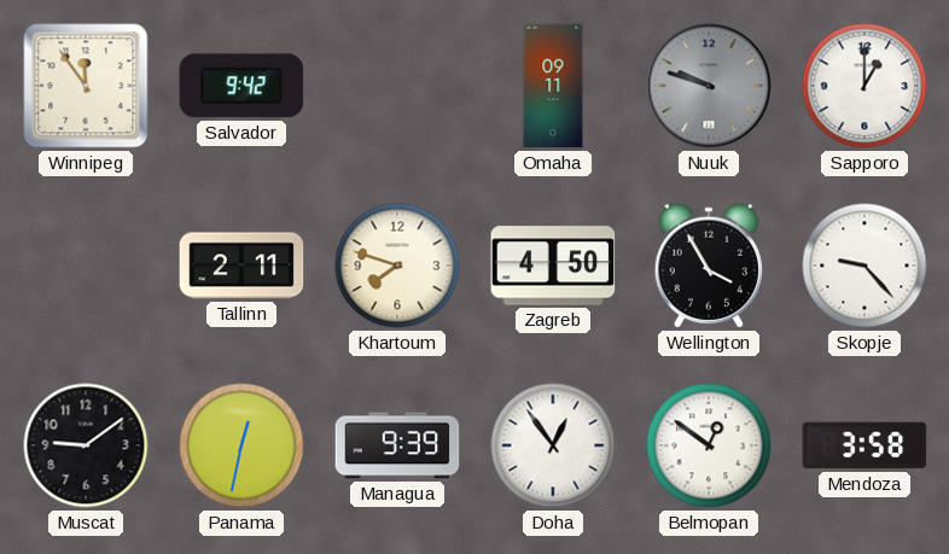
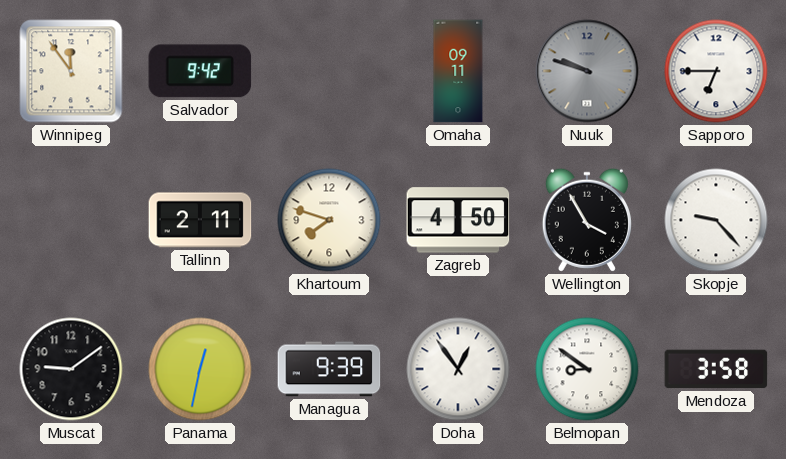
Sapporo: 1:00 -> 6:45
Belmopan: 12:51 -> 8:51
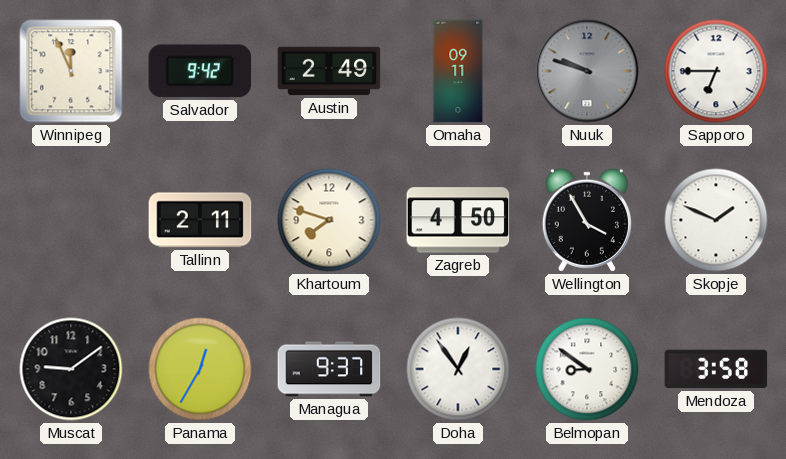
Winnipeg: 11:54 -> 11:56
Austin: none -> 2:49
Skopje: 9:23 -> 1:49
Panama: 12:32 -> 12:35
Managua: 9:39 -> 9:37
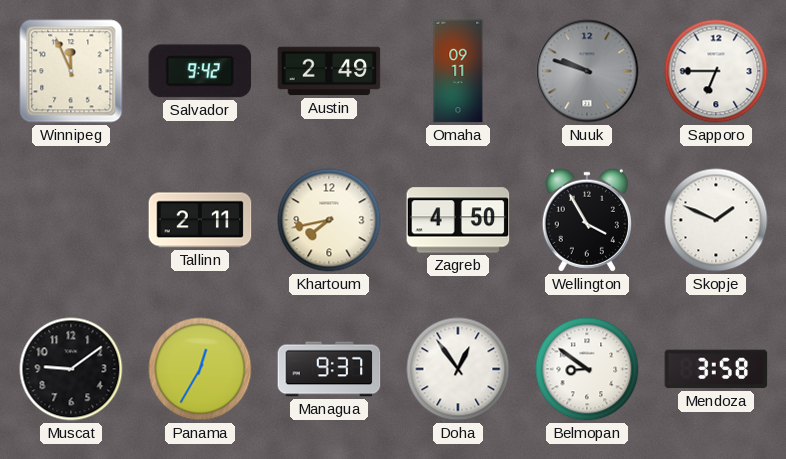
Khartoum: 7:48 -> 7:43
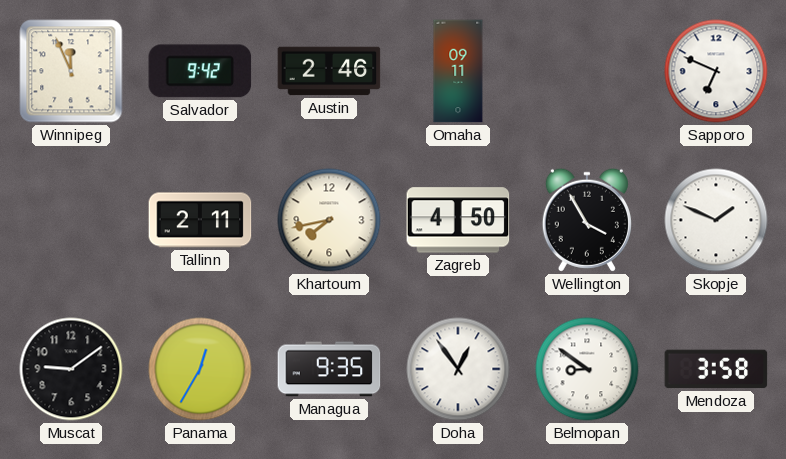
Austin: 2:49 -> 2:46
Nuuk: 9:48 -> none
Sapporo: 6:45 -> 6:49
Managua: 9:37 -> 9:35
